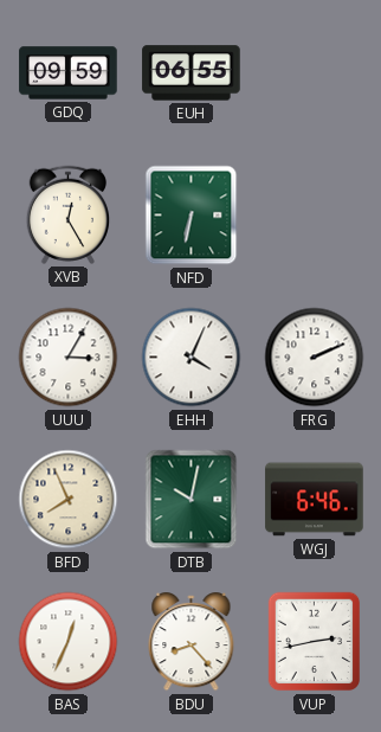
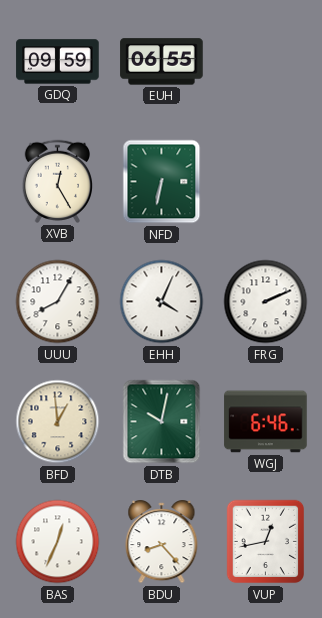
UUU: 3:05 -> 8:05
BFD: 7:56 -> 12:59
VUP: 2:43 -> 12:43
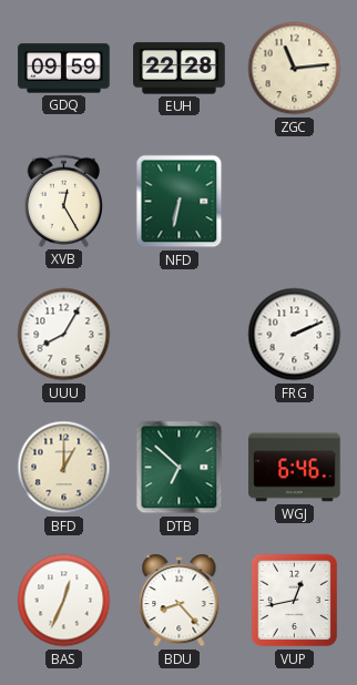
EUH: 06:55 -> 22:28
ZGC: none -> 11:14
EHH: 4:04 -> none
BFD: 12:59 -> 1:00
DTB: 10:02 -> 6:52
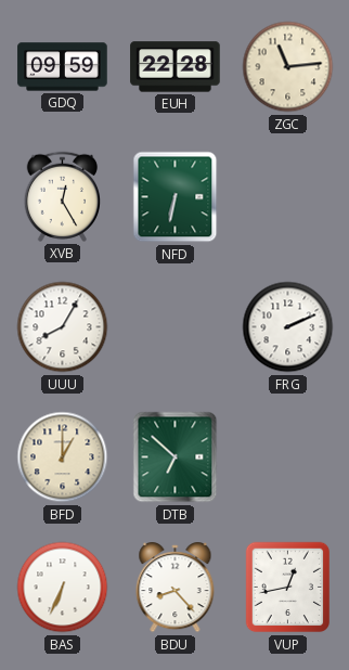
WGJ: 6:46 -> none
BAS: 12:34 -> 6:34
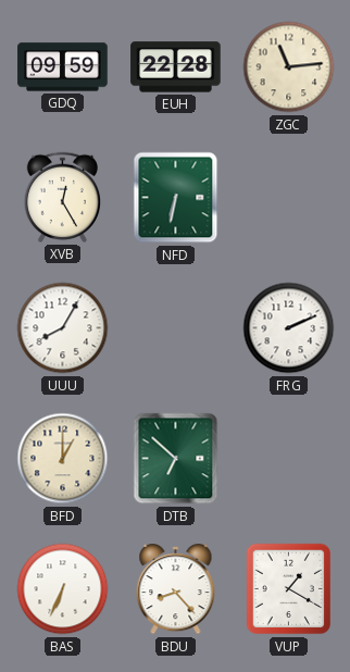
VUP: 12:43 -> 1:20
